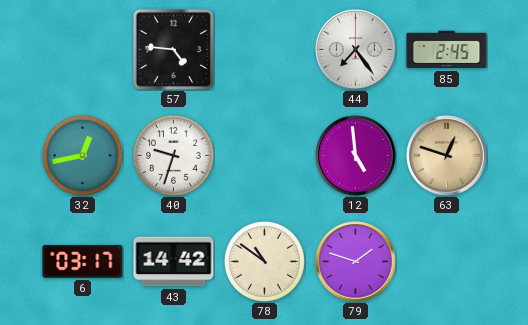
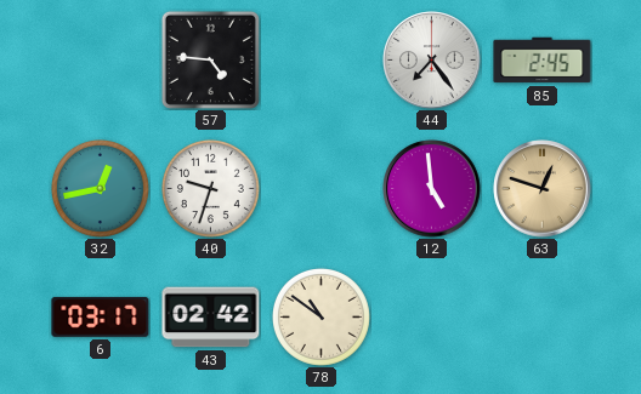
43: 14:42 -> 02:42
79: 1:48 -> none
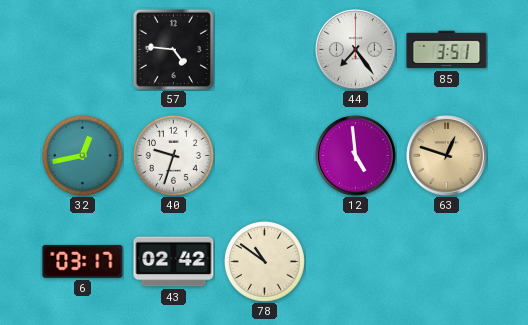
85: 2:45 -> 3:51
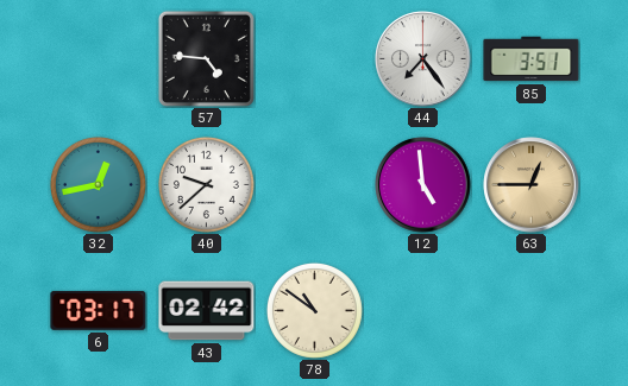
40: 9:33 -> 9:38
63: 12:48 -> 12:45
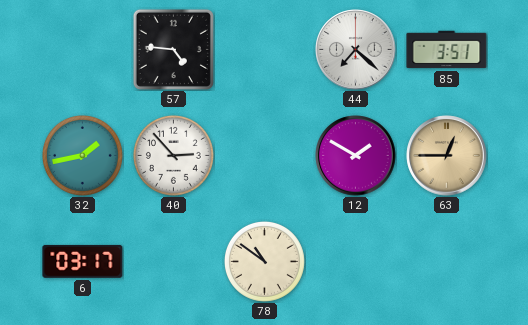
44: 7:24 -> 7:22
32: 12:43 -> 1:43
40: 9:38 -> 2:53
12: 4:59 -> 1:50
43: 02:42 -> none
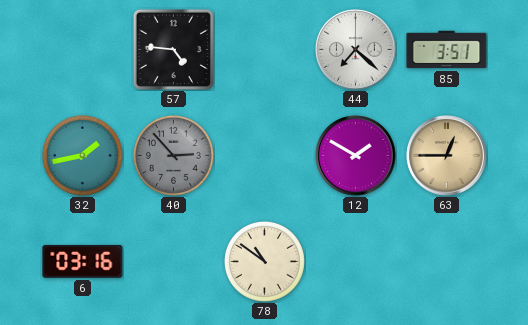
40 dial: white -> grey
6: 03:17 -> 03:16
